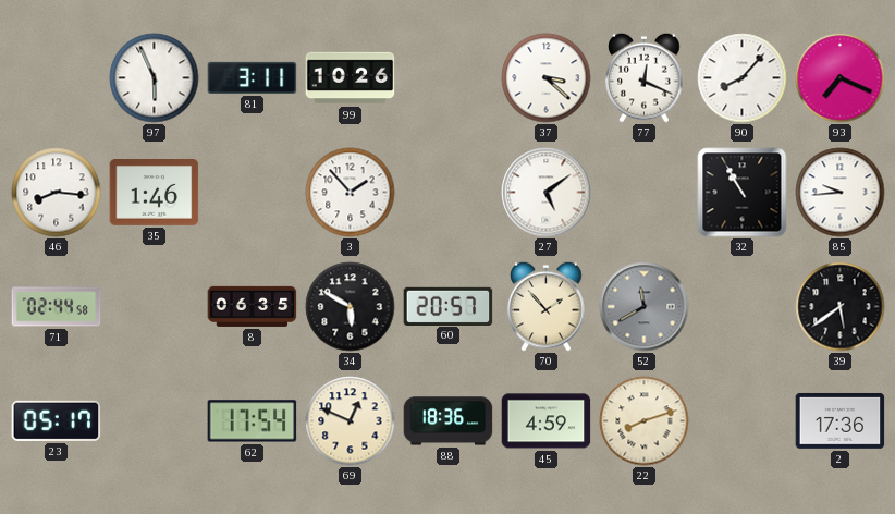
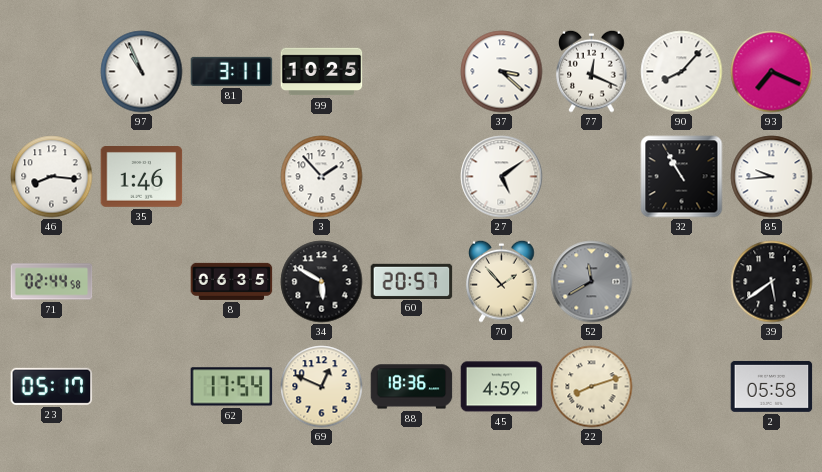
97: 5:56 -> 10:56
99: 10:26 -> 10:25
2: 17:36 -> 05:58
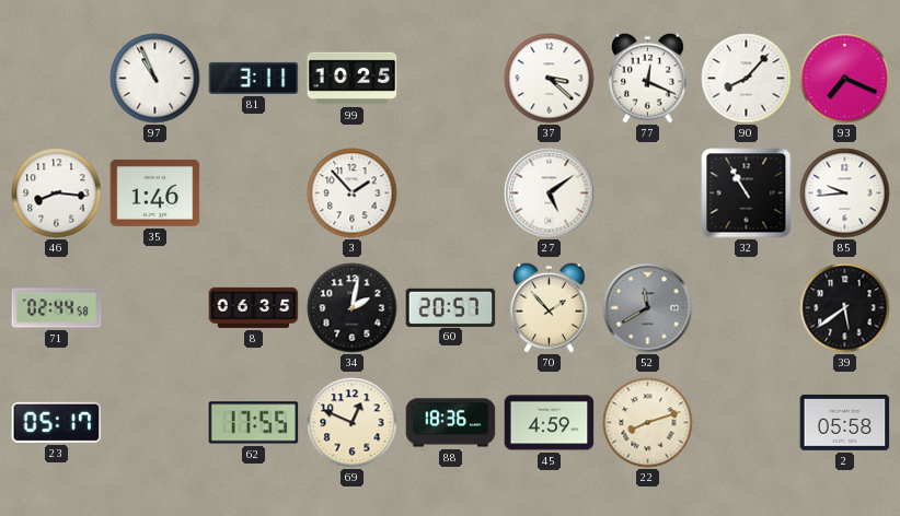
34: 5:50 -> 2:02
62: 17:54 -> 17:55
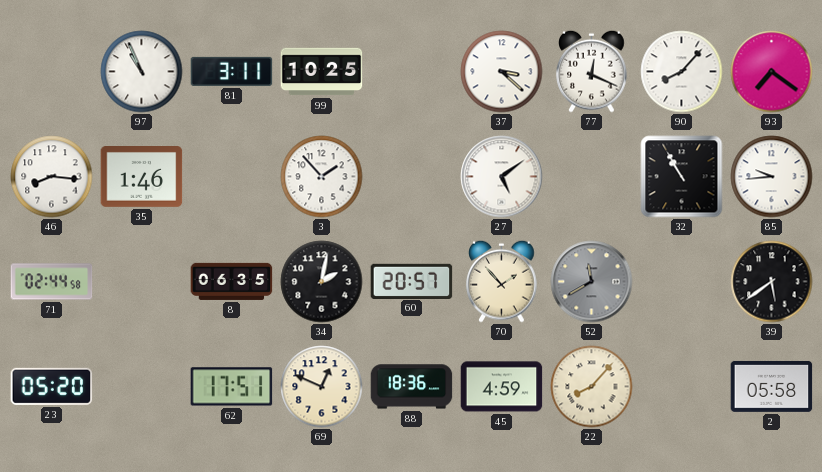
93: 7:19 -> 7:21
23: 05:17 -> 05:20
62: 17:55 -> 17:51
22: 8:12 -> 8:07
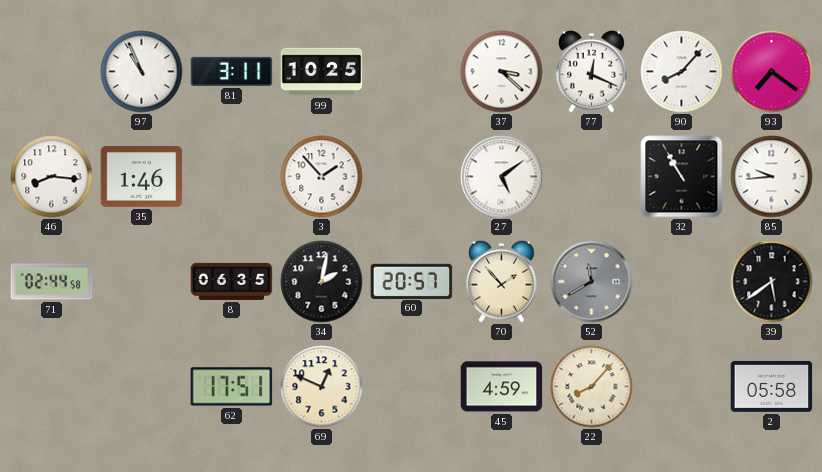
23: 05:20 -> none
88: 18:36 -> none
